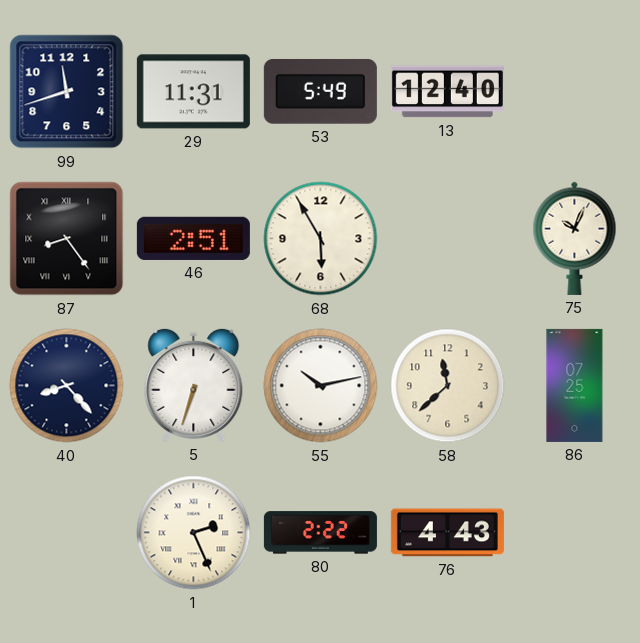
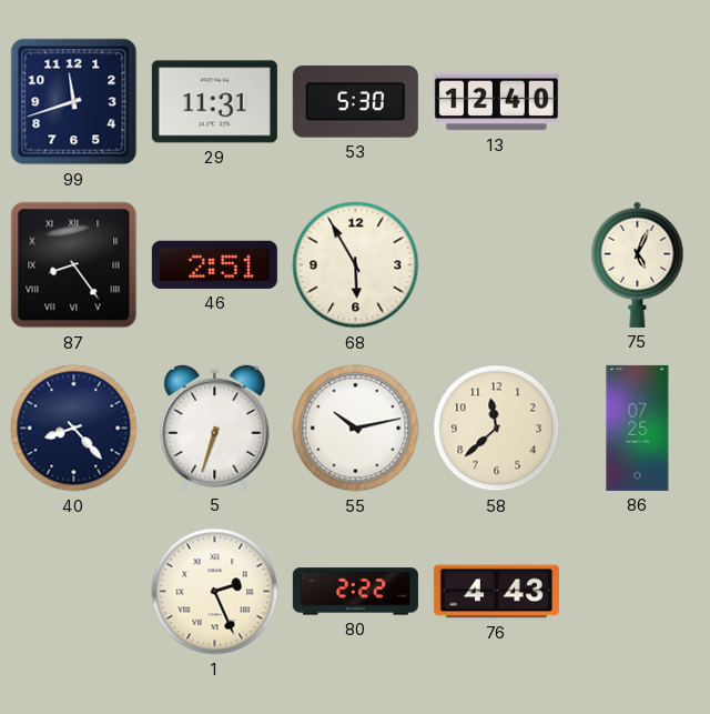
53: 5:49 -> 5:30
75: 10:04 -> 5:04
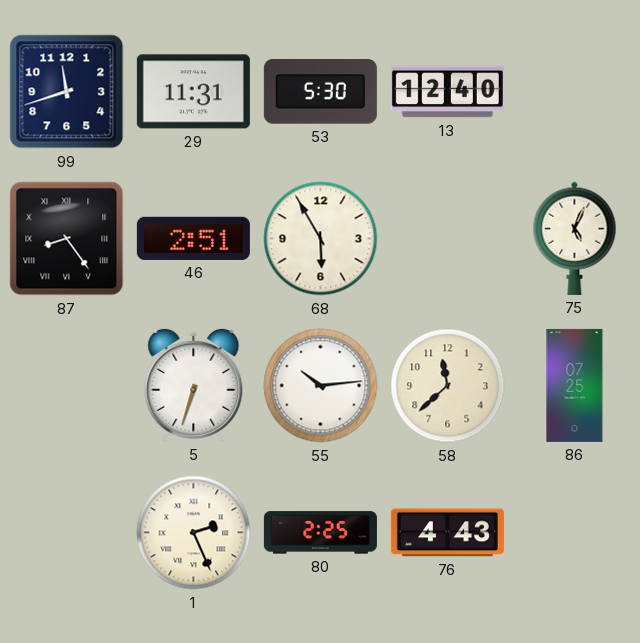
40: 8:23 -> none
55: 10:13 -> 10:14
80: 2:22 -> 2:25
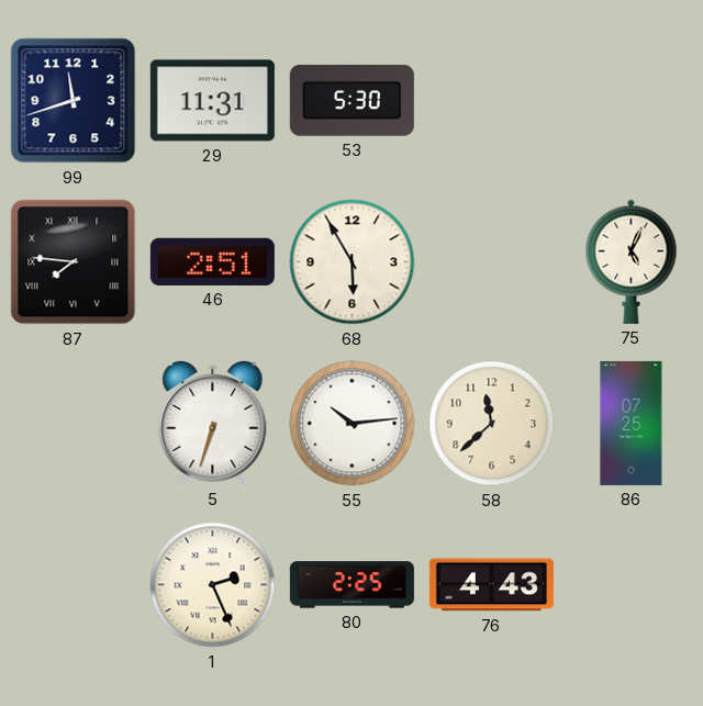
13: 12:40 -> none
87: 8:24 -> 7:46
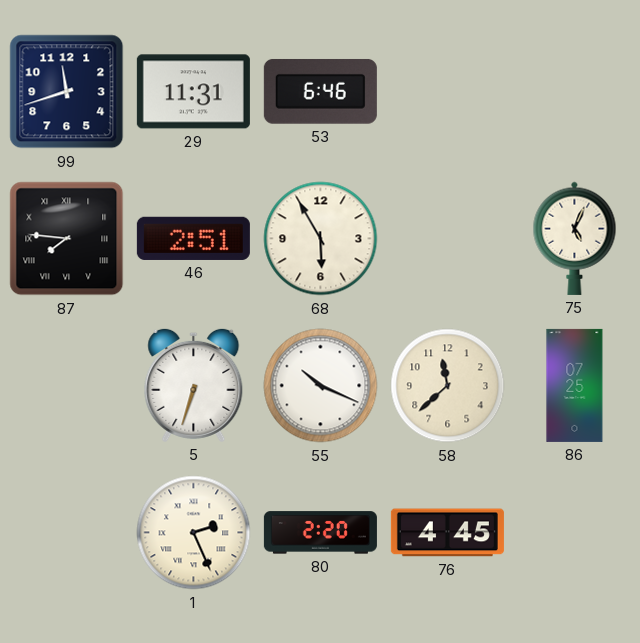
53: 5:30 -> 6:46
55: 10:14 -> 10:19
80: 2:25 -> 2:20
76: 4:43 -> 4:45
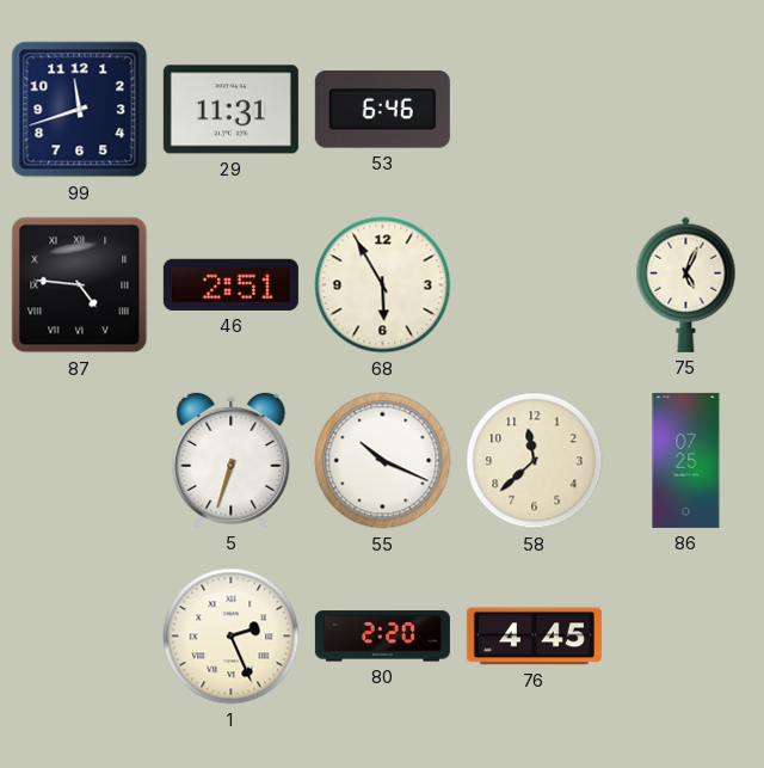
87: 7:46 -> 4:46
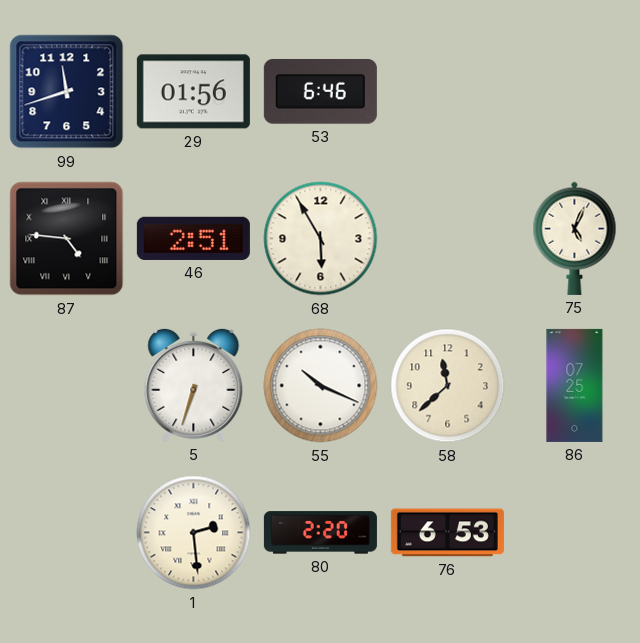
29: 11:31 -> 01:56
1: 2:26 -> 2:29
76: 4:45 -> 6:53
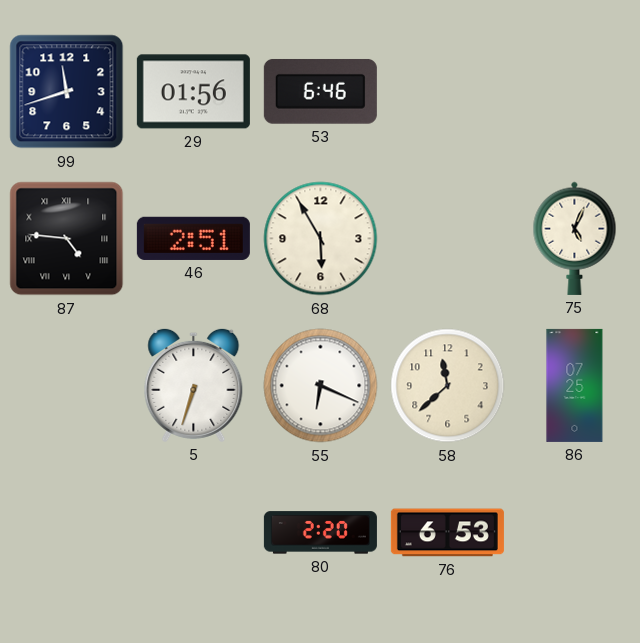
55: 10:19 -> 6:19
1: 2:29 -> none
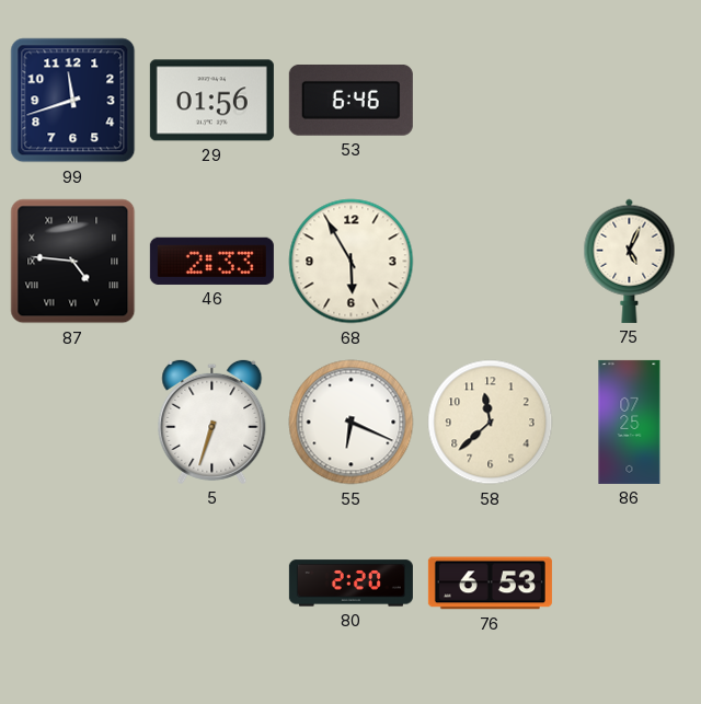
46: 2:51 -> 2:33
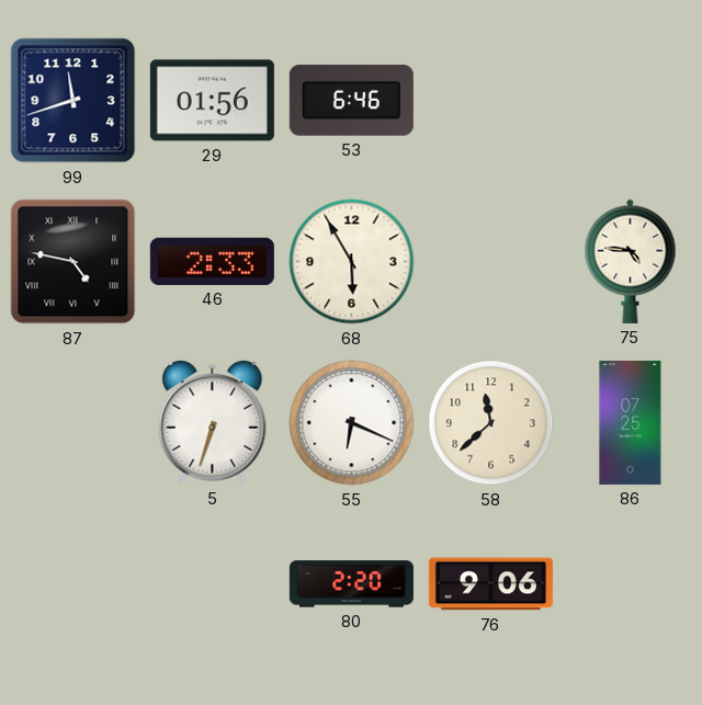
87: 4:46 -> 4:47
75: 5:04 -> 4:46
76: 6:53 -> 9:06
